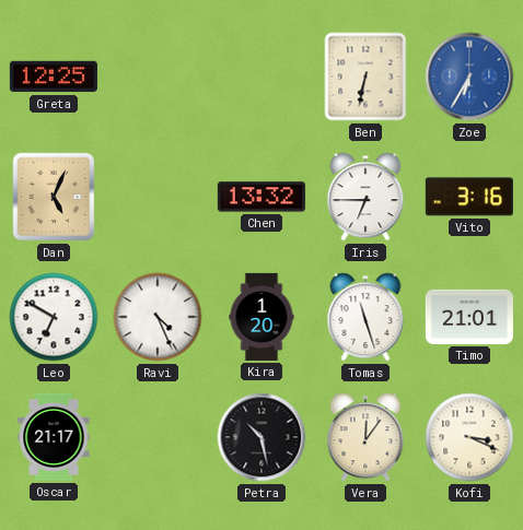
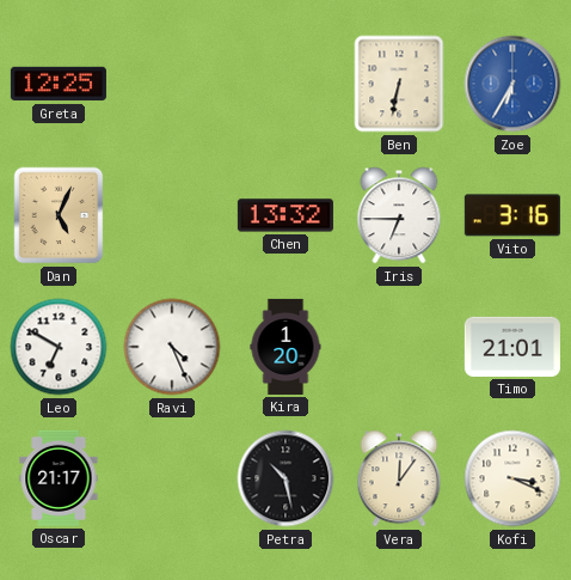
Tomas: 11:27 -> none
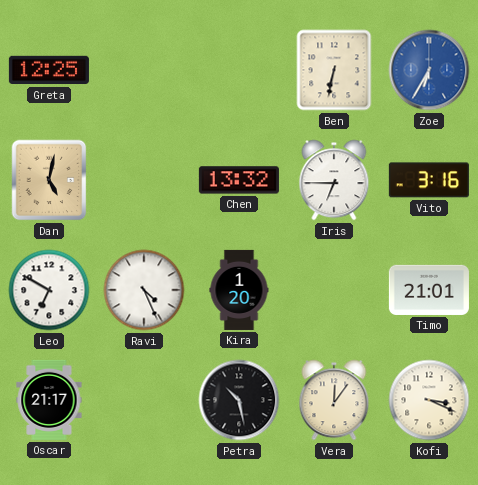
Dan: 5:04 -> 5:02
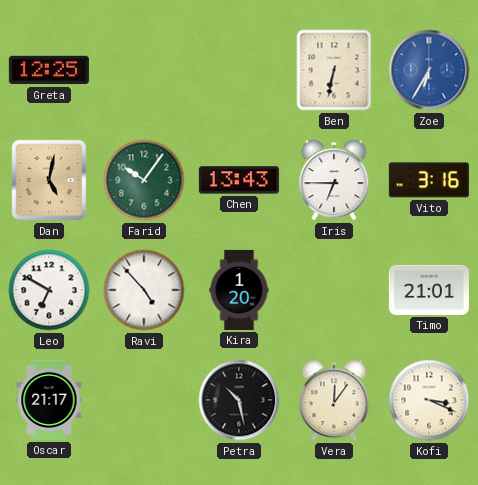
Farid: none -> 10:06
Chen: 13:32 -> 13:43
Ravi: 4:26 -> 4:53
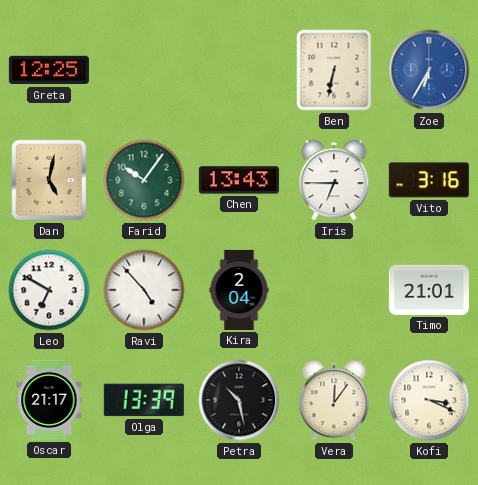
Kira: 1:20 -> 2:04
Olga: none -> 13:39
